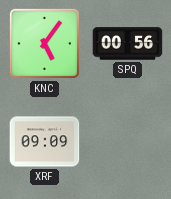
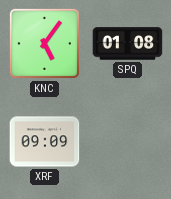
SPQ: 00:56 -> 01:08
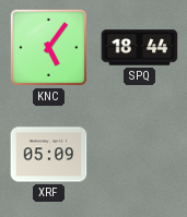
SPQ: 01:08 -> 18:44
XRF: 09:09 -> 05:09
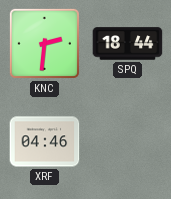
KNC: 5:06 -> 2:31
XRF: 05:09 -> 04:46
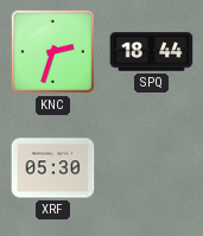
KNC: 2:31 -> 2:33
XRF: 04:46 -> 05:30
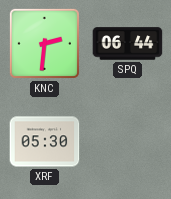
KNC: 2:33 -> 2:31
SPQ: 18:44 -> 06:44
